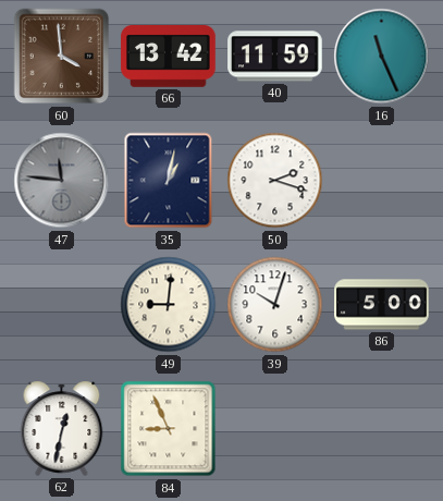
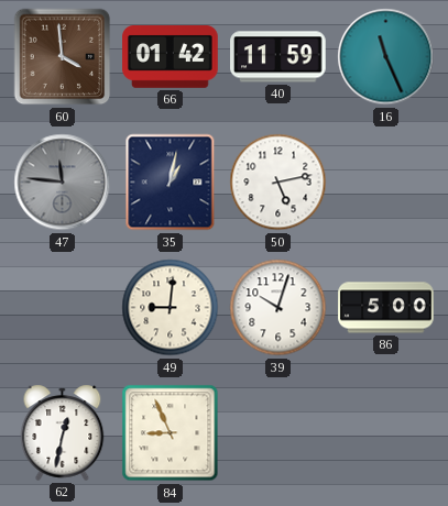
66: 13:42 -> 01:42
50: 2:18 -> 5:13
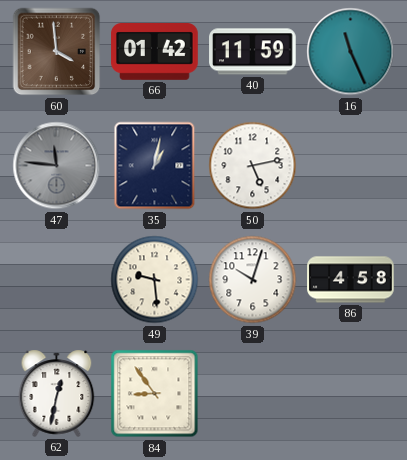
49: 9:01 -> 9:29
86: 5:00 -> 4:58
84: 8:56 -> 8:54
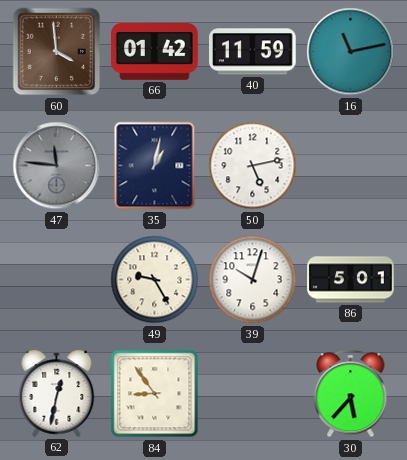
16: 11:26 -> 11:13
49: 9:29 -> 9:25
86: 4:58 -> 5:01
30: none -> 5:37
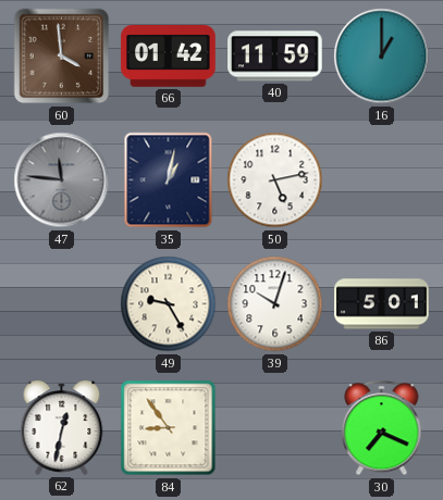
16: 11:13 -> 1:00
30: 5:37 -> 7:19
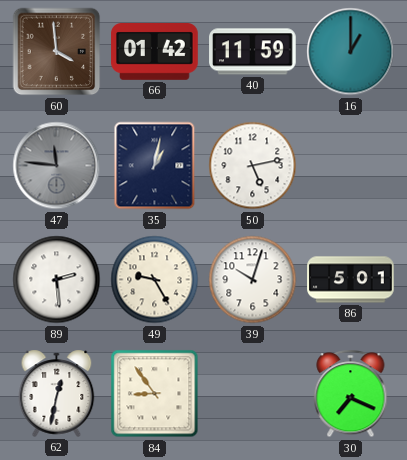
89: none -> 2:29
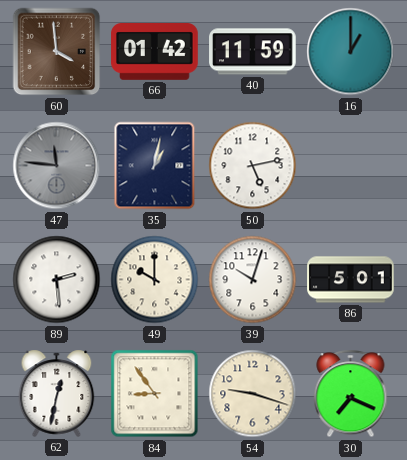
49: 9:25 -> 10:00
54: none -> 9:18
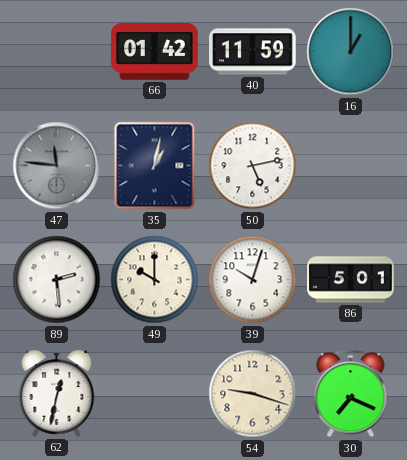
60: 3:59 -> none
84: 8:54 -> none
